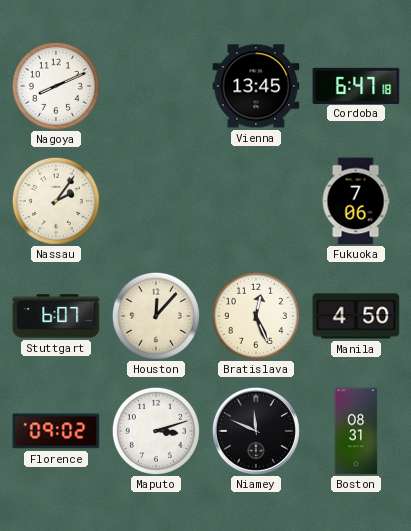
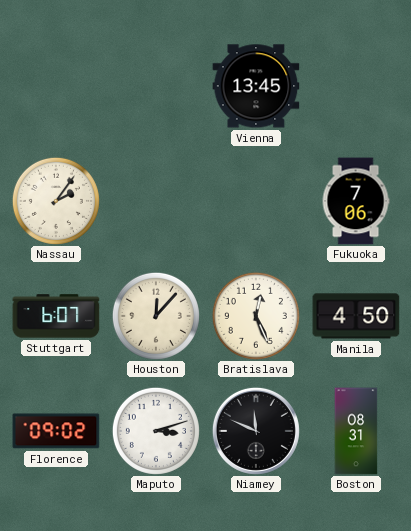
Nagoya: 8:11 -> none
Cordoba: 6:47 -> none
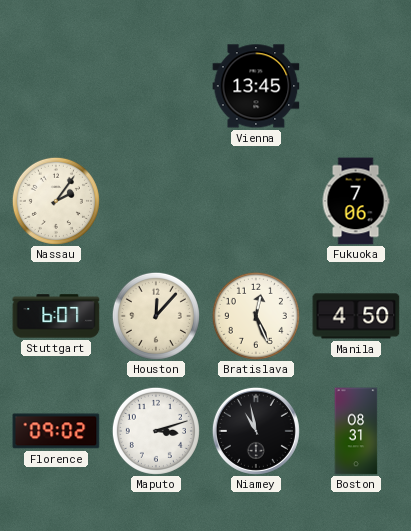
Niamey: 11:49 -> 10:58
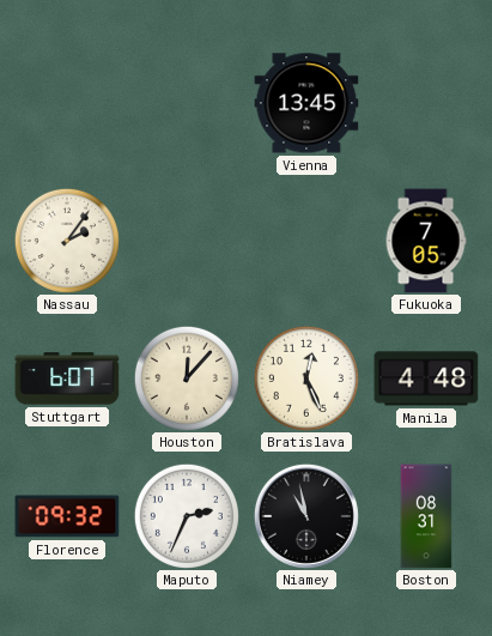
Fukuoka: 7:06 -> 7:05
Manila: 4:50 -> 4:48
Florence: 09:02 -> 09:32
Maputo: 3:12 -> 2:34
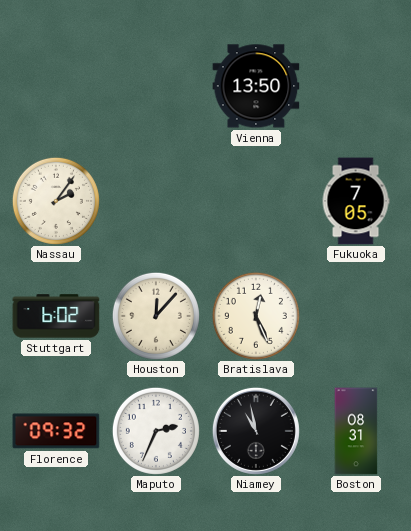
Vienna: 13:45 -> 13:50
Stuttgart: 6:07 -> 6:02
Manila: 4:48 -> none
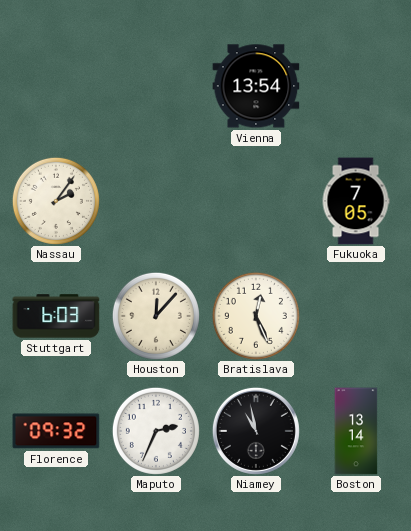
Vienna: 13:50 -> 13:54
Stuttgart: 6:02 -> 6:03
Boston: 08:31 -> 13:14
